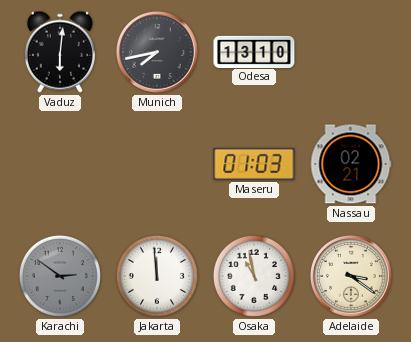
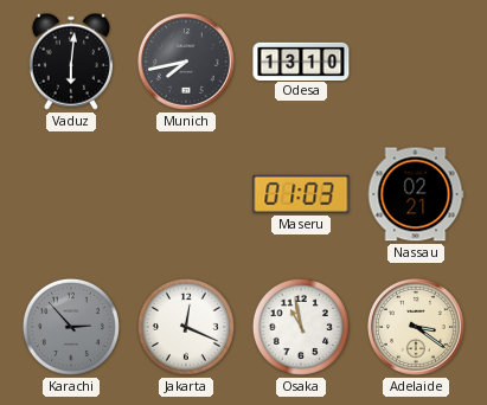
Karachi: 2:51 -> 2:53
Jakarta: 11:59 -> 12:19
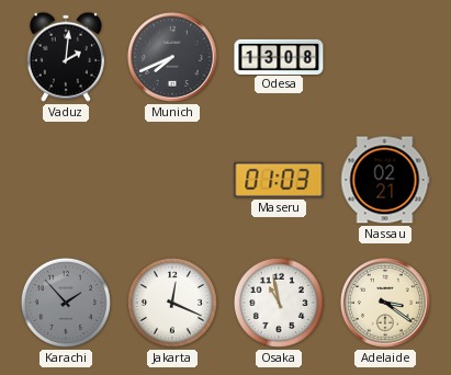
Vaduz: 6:01 -> 2:01
Munich: 7:43 -> 7:41
Odesa: 13:10 -> 13:08
Karachi: 2:53 -> 1:53
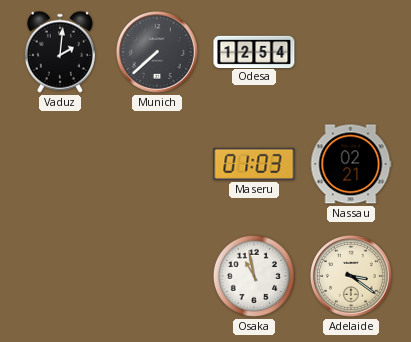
Munich: 7:41 -> 7:38
Odesa: 13:08 -> 12:54
Karachi: 1:53 -> none
Jakarta: 12:19 -> none
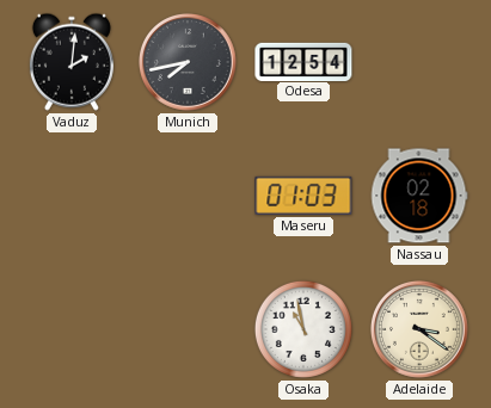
Munich: 7:38 -> 7:43
Nassau: 02:21 -> 02:18
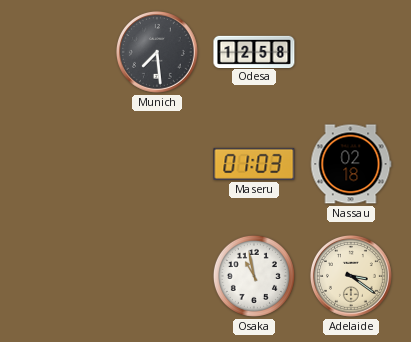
Vaduz: 2:01 -> none
Munich: 7:43 -> 7:29
Odesa: 12:54 -> 12:58
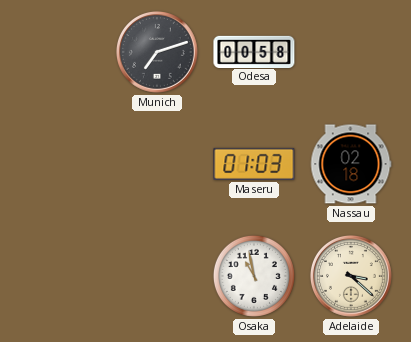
Munich: 7:29 -> 7:12
Odesa: 12:58 -> 00:58
Adelaide: 3:21 -> 3:22
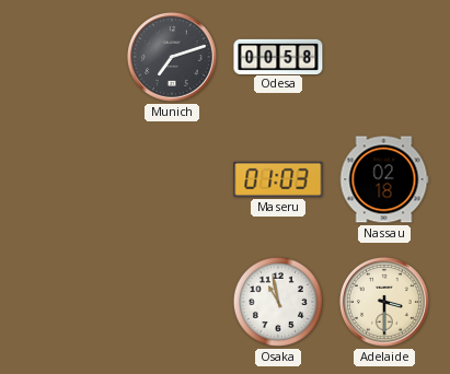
Adelaide: 3:22 -> 3:30
